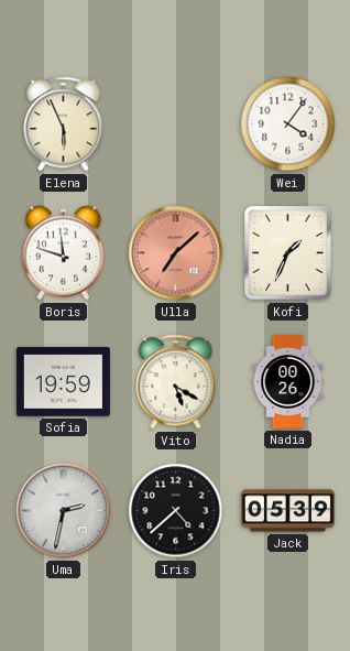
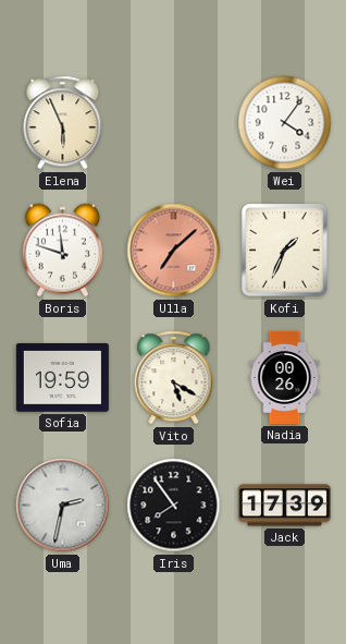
Iris: 4:38 -> 7:54
Jack: 05:39 -> 17:39
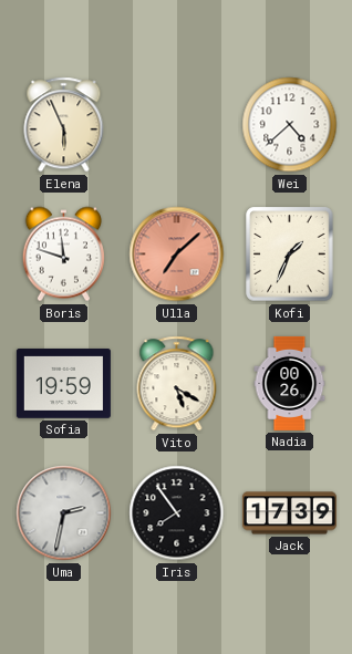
Wei: 4:06 -> 4:38
